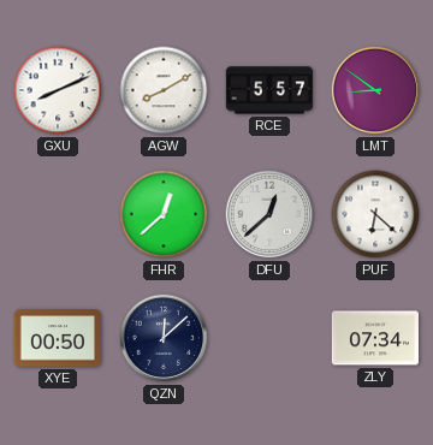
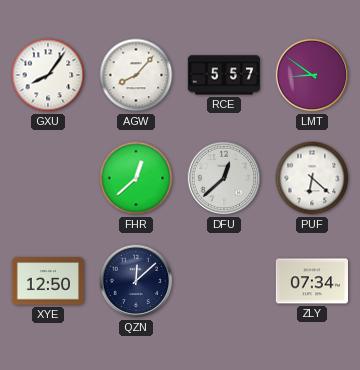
GXU: 8:11 -> 8:06
AGW: 8:10 -> 8:07
XYE: 00:50 -> 12:50
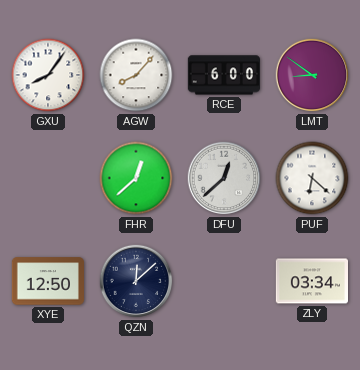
RCE: 5:57 -> 6:00
ZLY: 07:34 -> 03:34
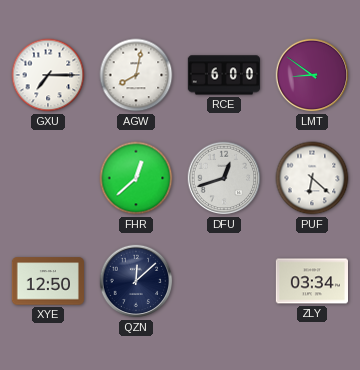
GXU: 8:06 -> 7:15
AGW: 8:07 -> 8:02
DFU: 12:38 -> 12:42
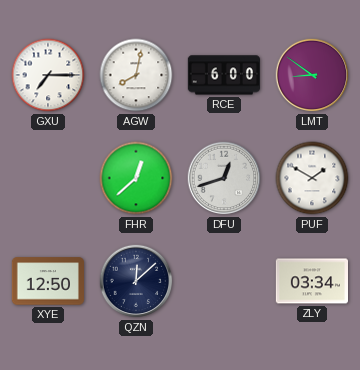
PUF: 6:22 -> 1:50
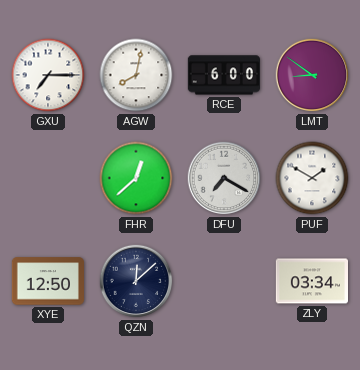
DFU: 12:42 -> 7:20
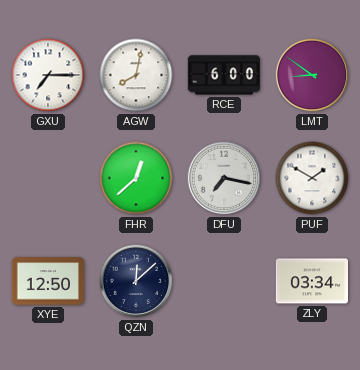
DFU: 7:20 -> 7:17
